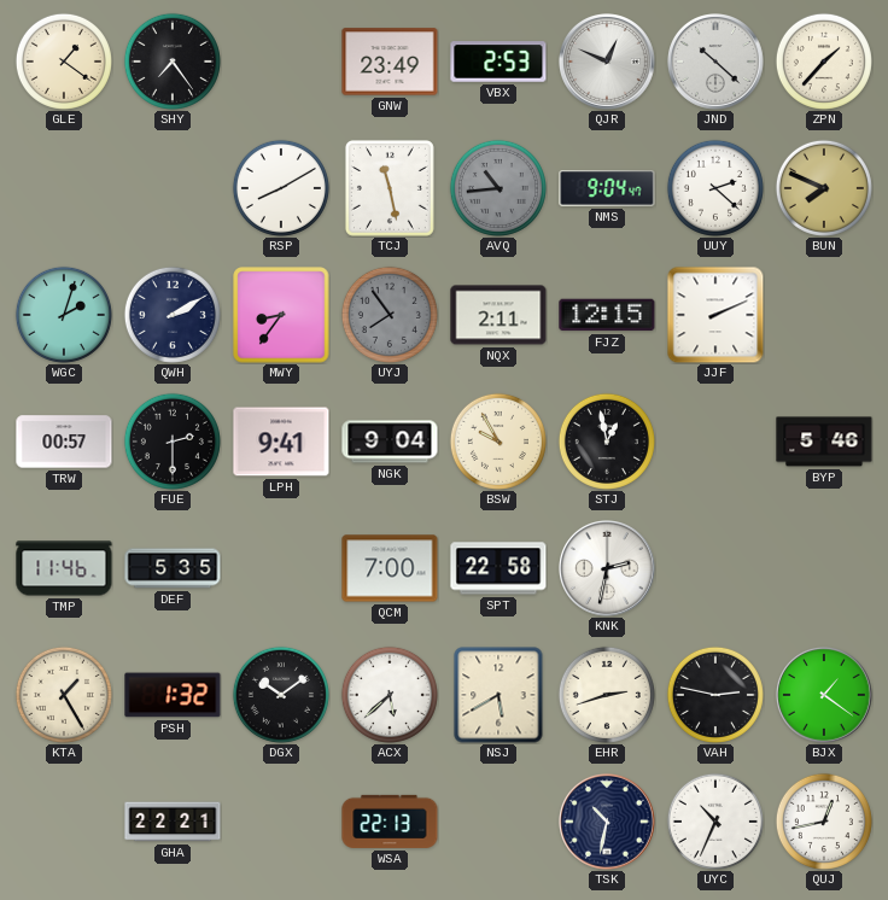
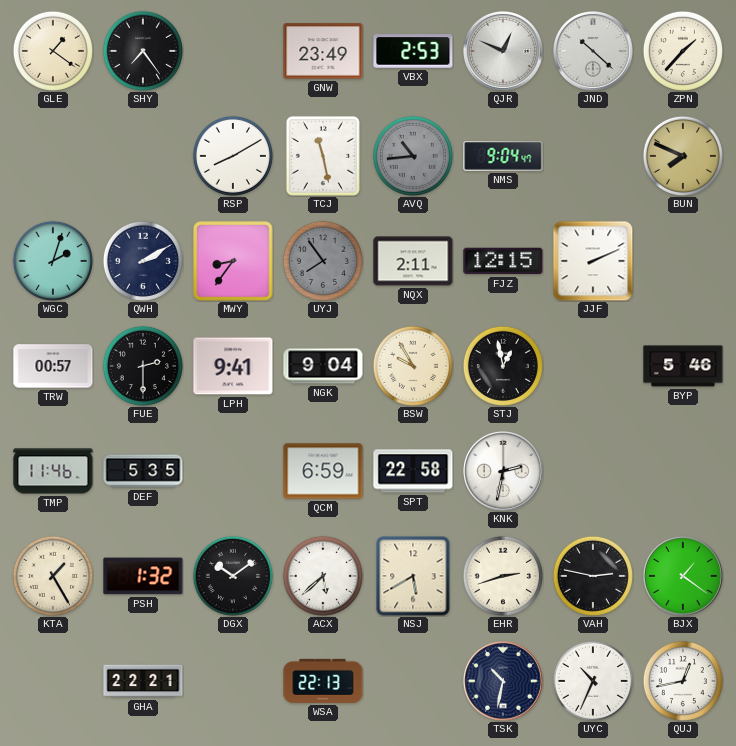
UUY: 2:22 -> none
QCM: 7:00 -> 6:59
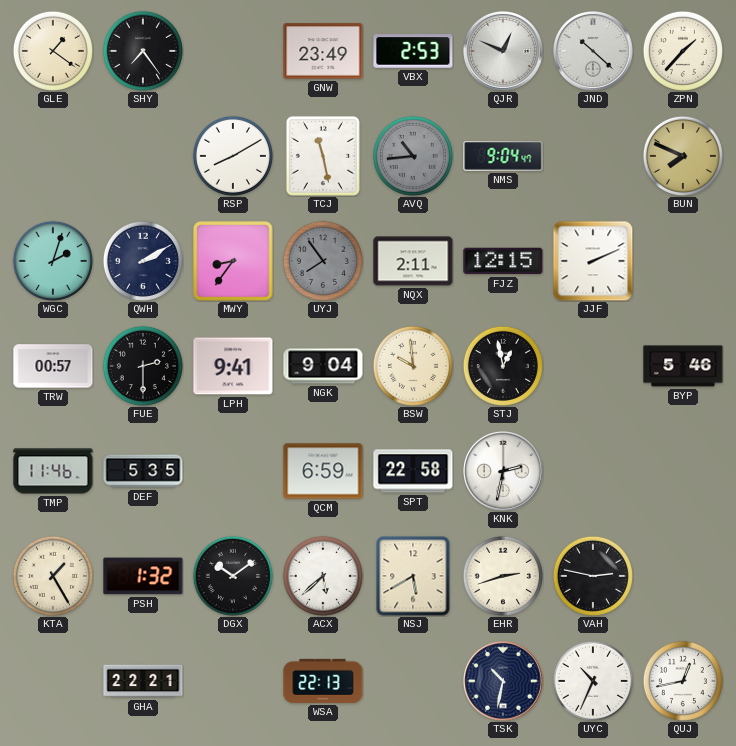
BSW: 9:55 -> 9:59
BJX: 1:21 -> none
